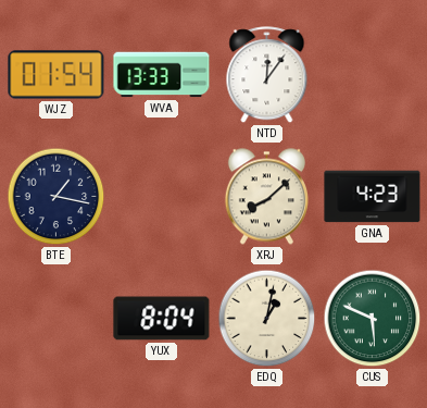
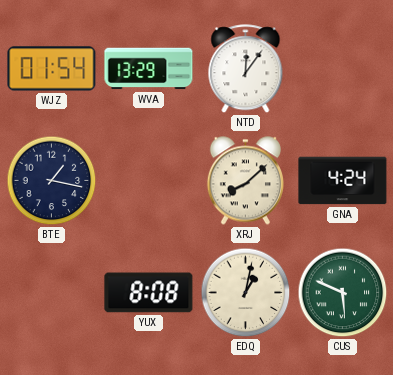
WVA: 13:33 -> 13:29
GNA: 4:23 -> 4:24
YUX: 8:04 -> 8:08
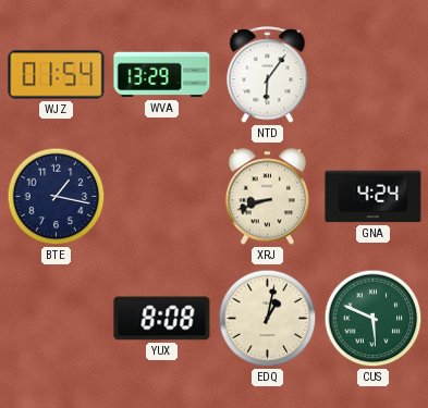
NTD: 12:06 -> 6:06
XRJ: 8:08 -> 8:42
